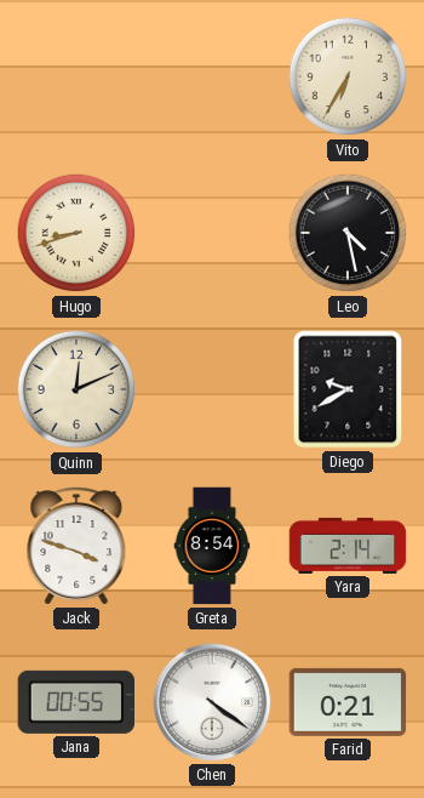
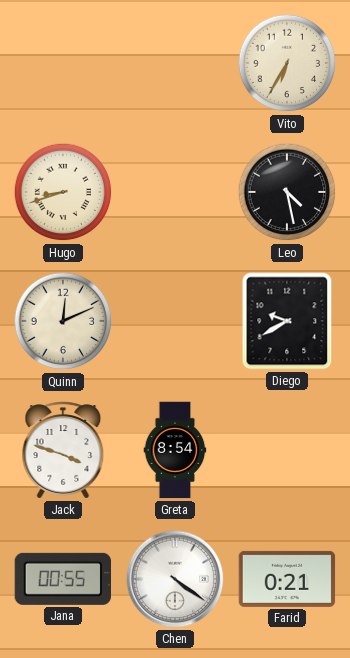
Yara: 2:14 -> none
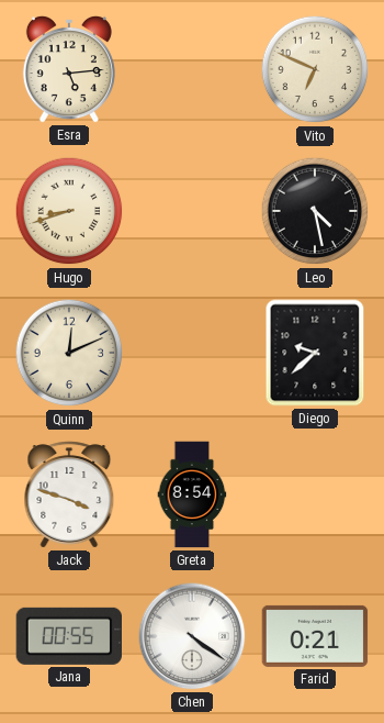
Esra: none -> 5:14
Vito: 6:35 -> 6:49
Diego: 9:40 -> 9:38
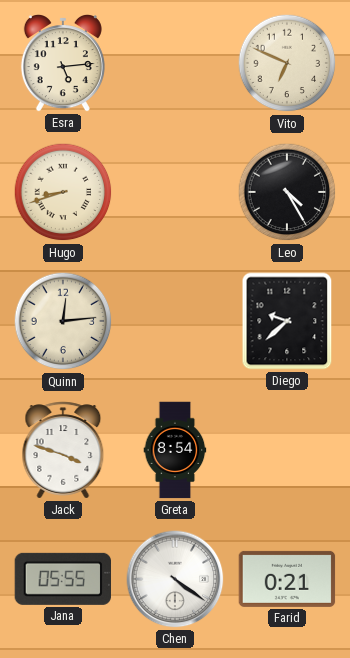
Leo: 4:28 -> 4:25
Quinn: 12:11 -> 12:14
Jana: 00:55 -> 05:55
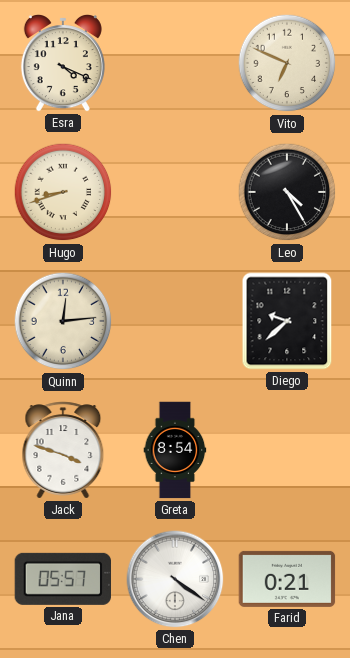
Esra: 5:14 -> 4:19
Jana: 05:55 -> 05:57
